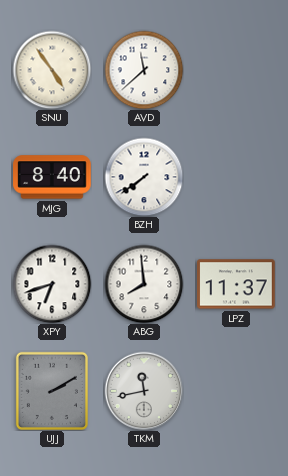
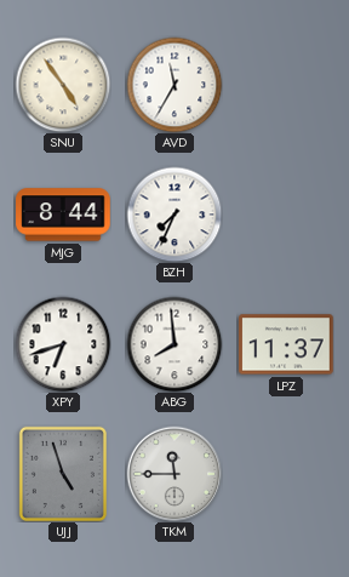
AVD: 11:38 -> 11:35
MJG: 8:40 -> 8:44
BZH: 7:39 -> 7:34
UJJ: 2:10 -> 4:57
TKM: 11:43 -> 11:45
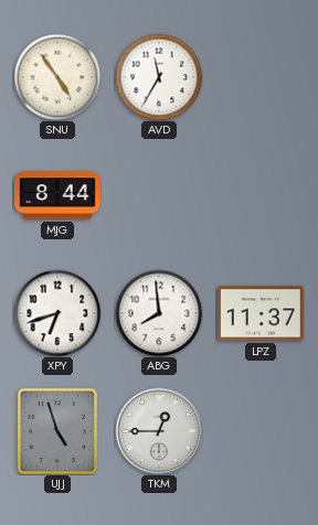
BZH: 7:34 -> none
TKM: 11:45 -> 12:45
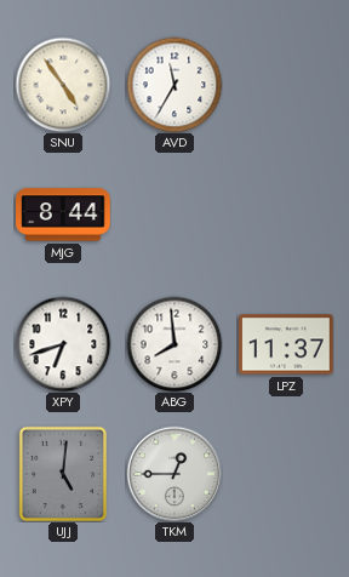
UJJ: 4:57 -> 5:01
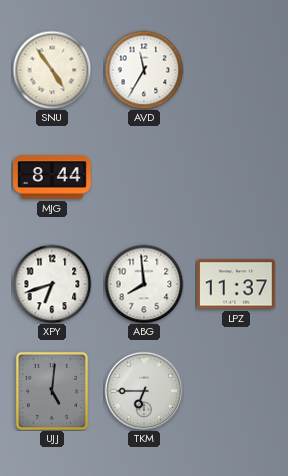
TKM: 12:45 -> 6:45
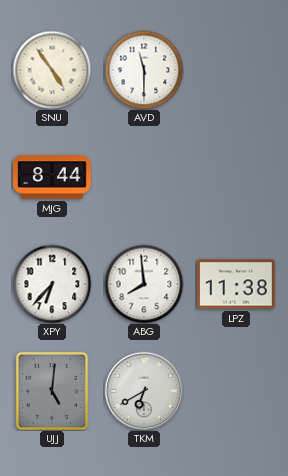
AVD: 11:35 -> 11:30
XPY: 6:42 -> 6:37
LPZ: 11:37 -> 11:38
TKM: 6:45 -> 6:40
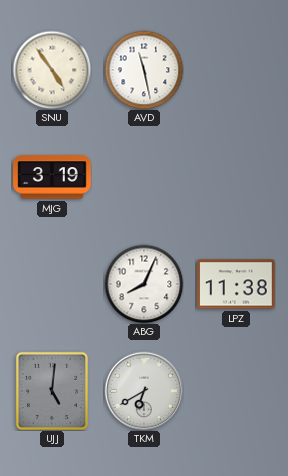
AVD: 11:30 -> 11:28
MJG: 8:44 -> 3:19
XPY: 6:37 -> none
ABG: 7:59 -> 8:04
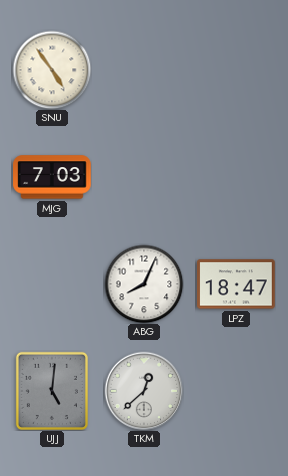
AVD: 11:28 -> none
MJG: 3:19 -> 7:03
LPZ: 11:38 -> 18:47
TKM: 6:40 -> 12:38
